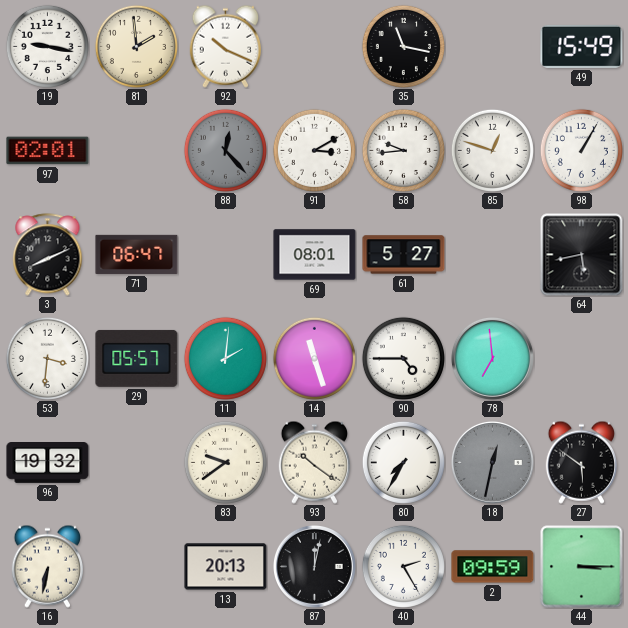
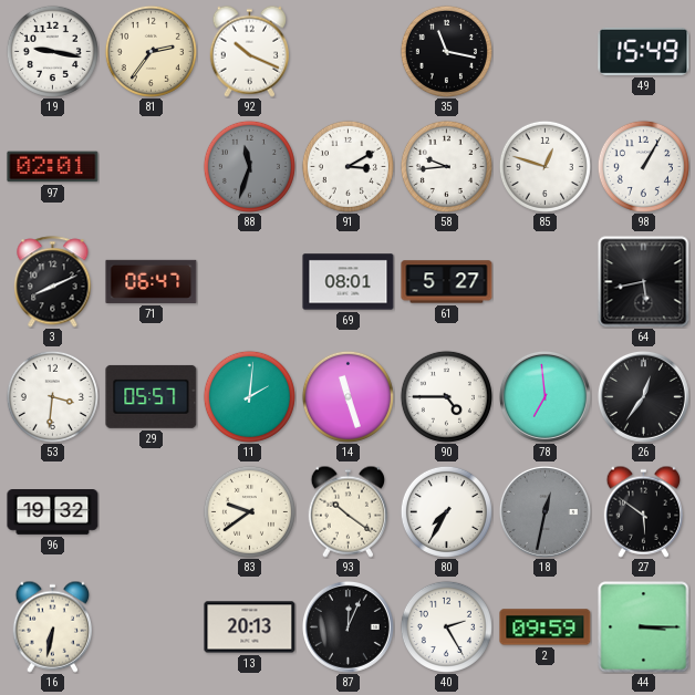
81: 1:59 -> 2:36
88: 12:23 -> 11:33
26: none -> 12:36
87: 12:02 -> 12:04
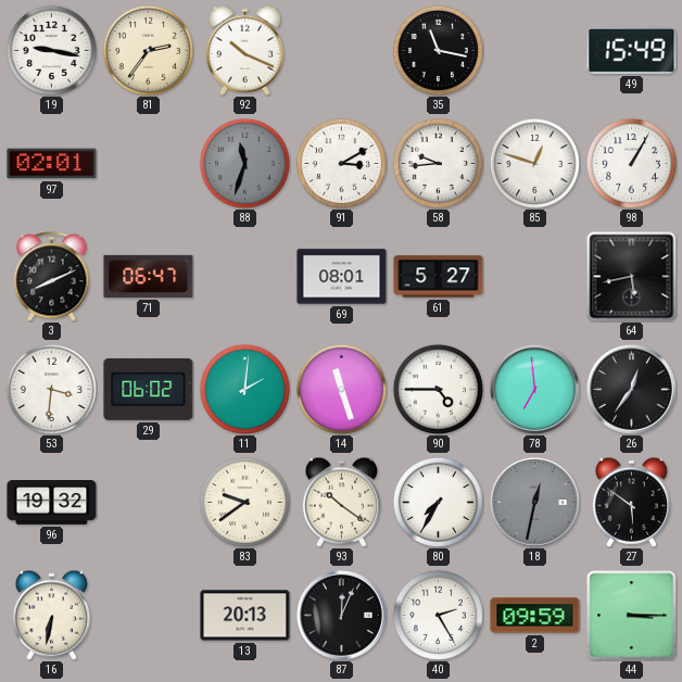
29: 05:57 -> 06:02
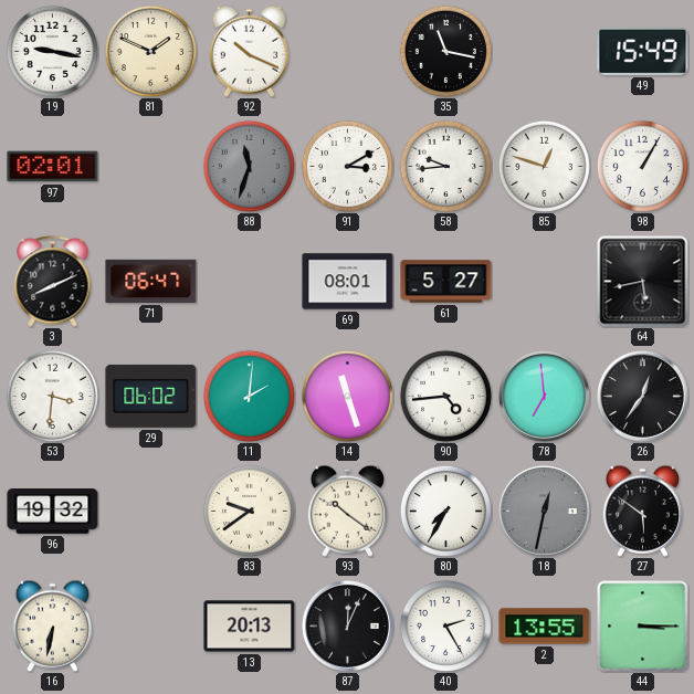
81: 2:36 -> 1:49
90: 4:45 -> 4:44
2: 09:59 -> 13:55
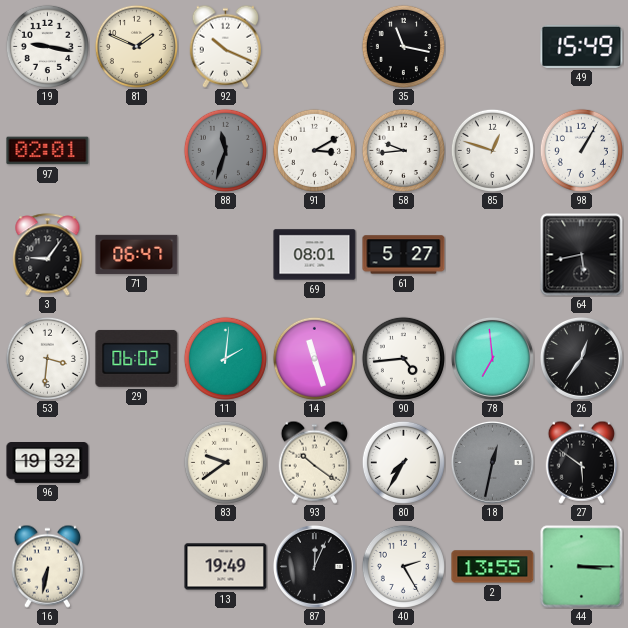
3: 8:11 -> 9:06
13: 20:13 -> 19:49
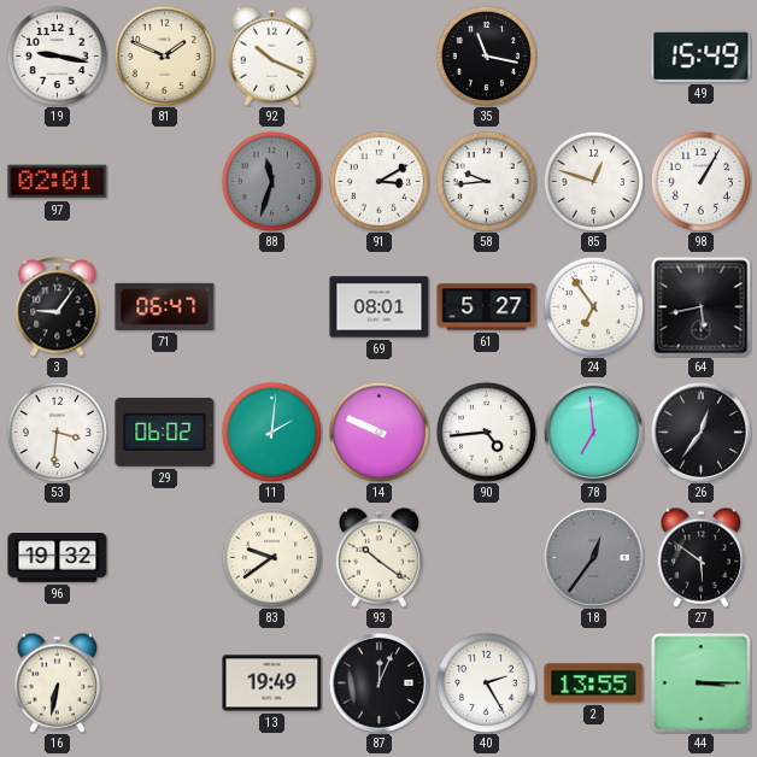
24: none -> 6:54
14: 11:27 -> 9:49
80: 7:35 -> none
18: 12:32 -> 12:36
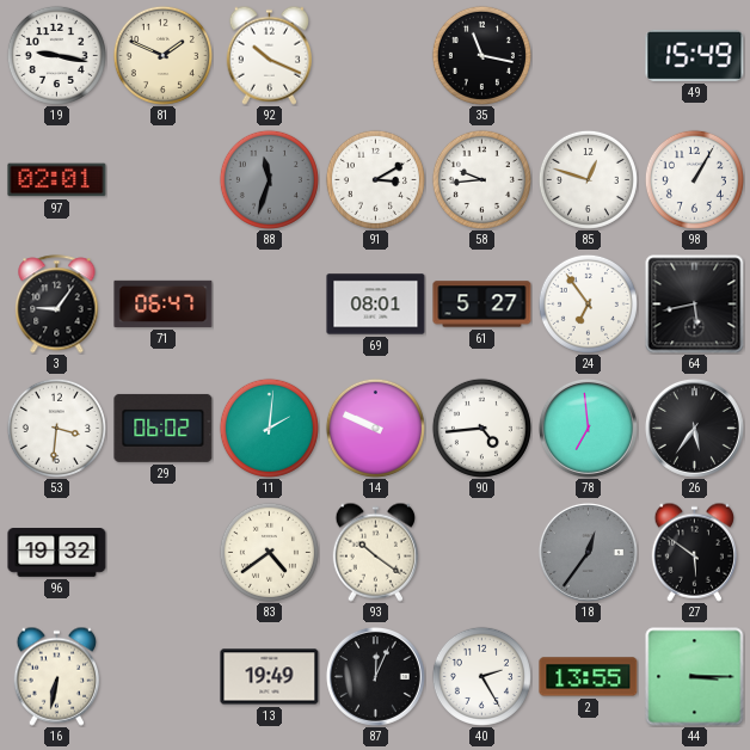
26: 12:36 -> 5:36
83: 9:39 -> 4:39
